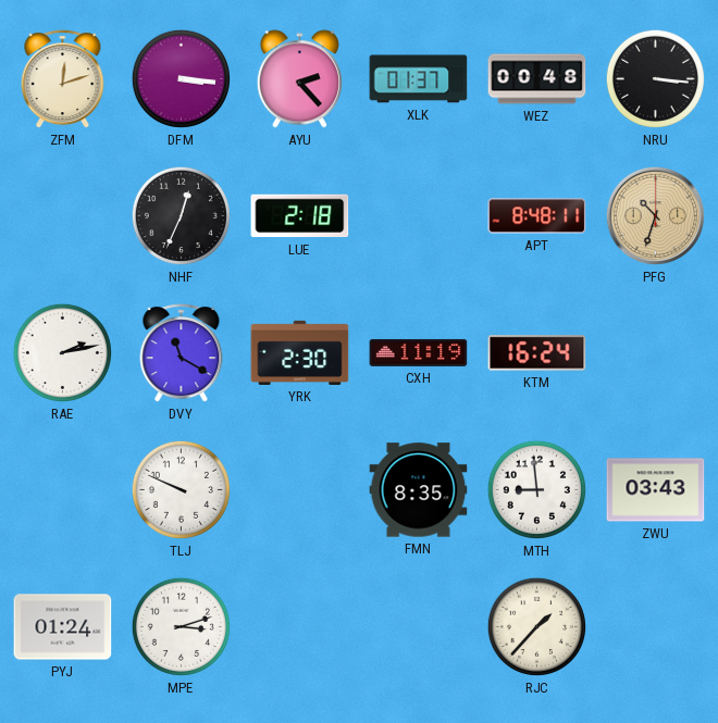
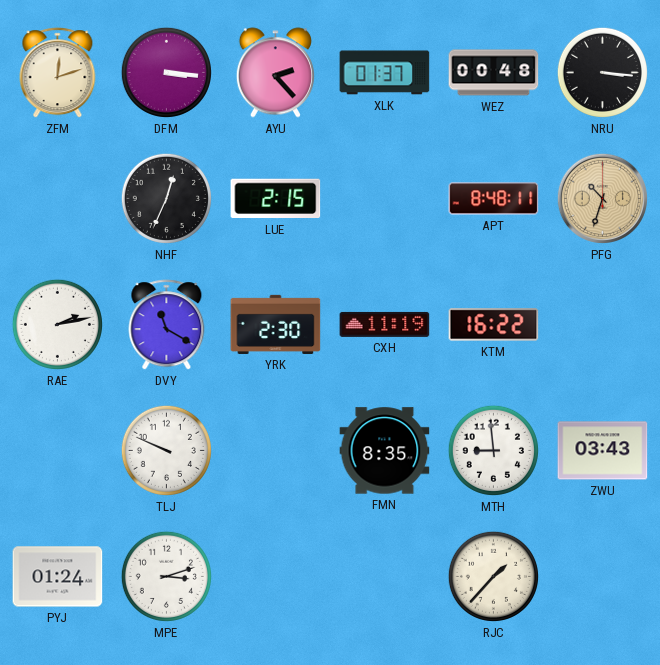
LUE: 2:18 -> 2:15
KTM: 16:24 -> 16:22
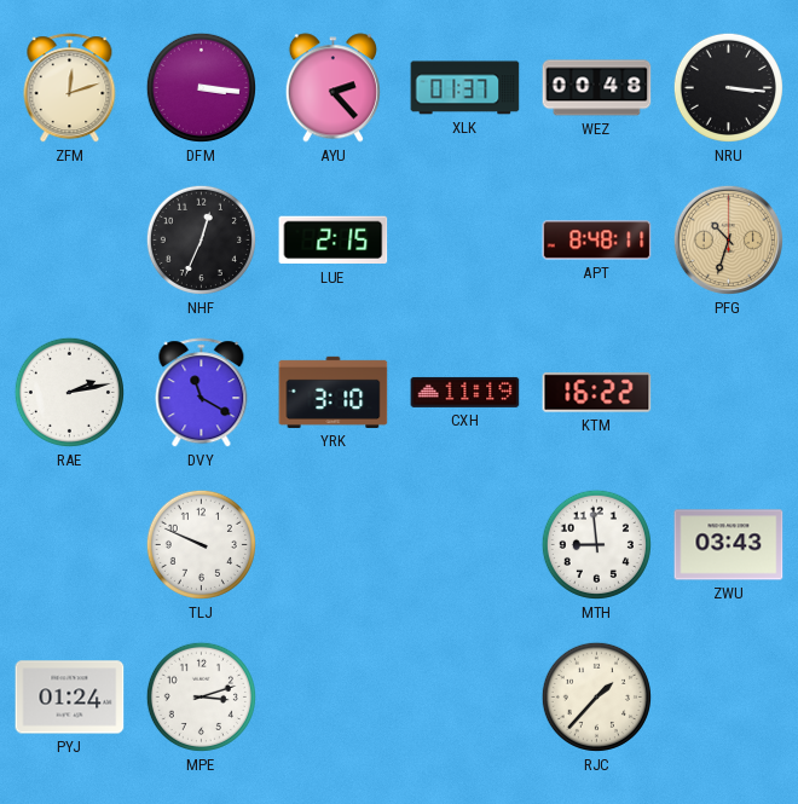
YRK: 2:30 -> 3:10
FMN: 8:35 -> none
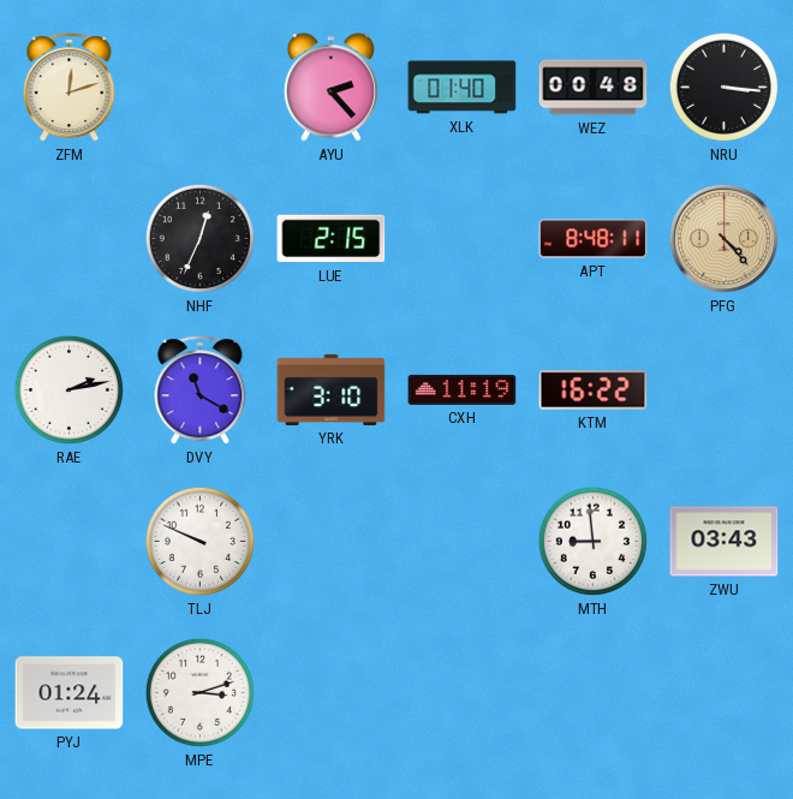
DFM: 3:16 -> none
XLK: 01:37 -> 01:40
PFG: 10:33 -> 4:23
RJC: 1:37 -> none
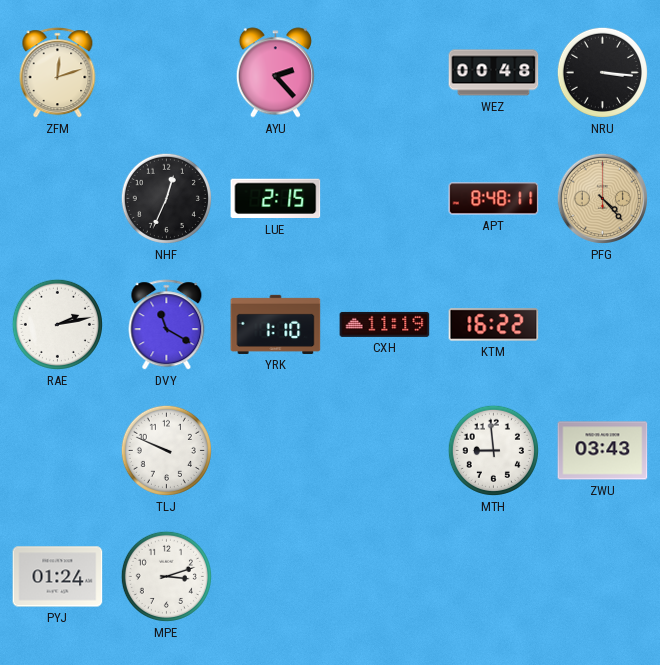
XLK: 01:40 -> none
YRK: 3:10 -> 1:10
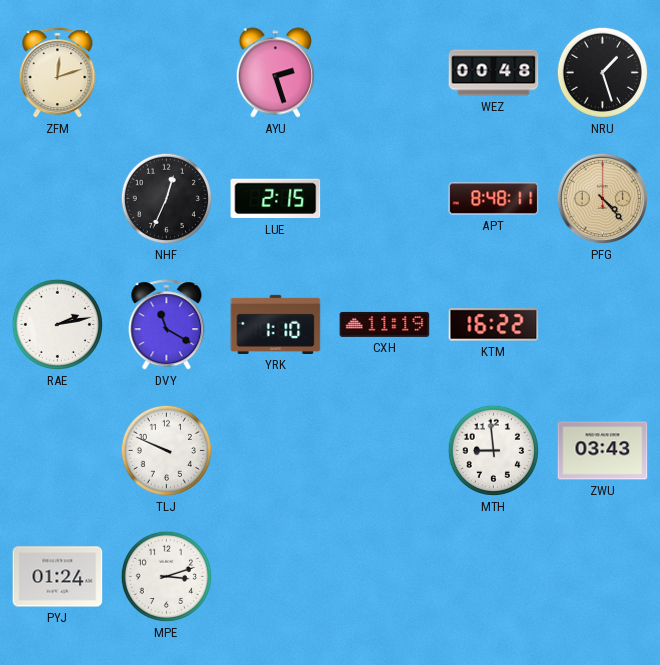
AYU: 2:23 -> 2:27
NRU: 3:16 -> 1:27
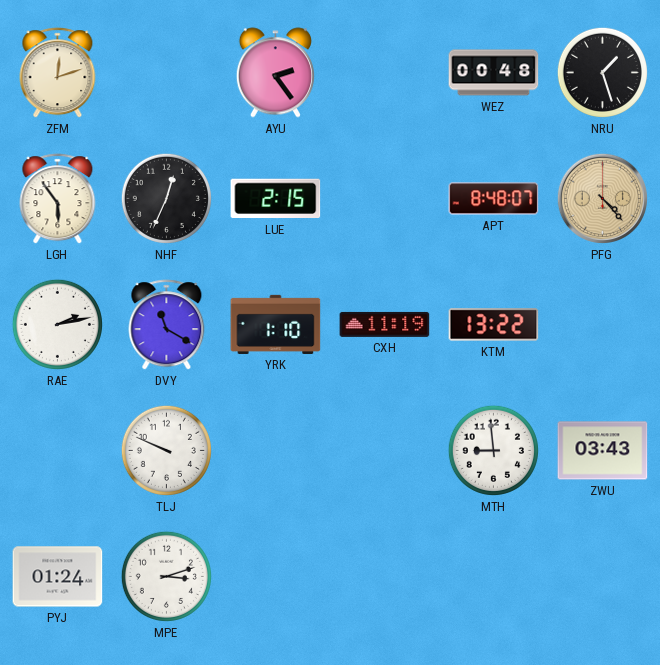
AYU: 2:27 -> 2:24
LGH: none -> 5:54
APT: 8:48:11 -> 8:48:07
KTM: 16:22 -> 13:22
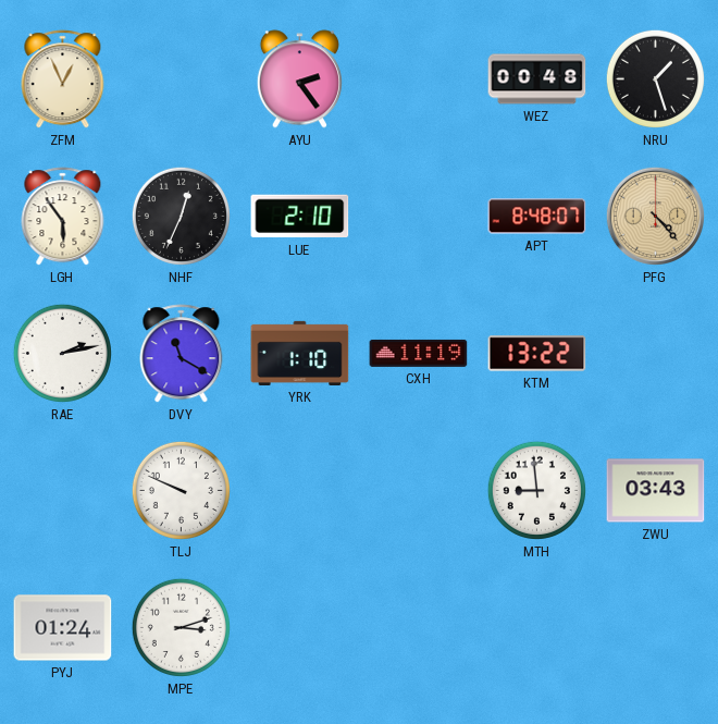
ZFM: 12:12 -> 12:56
LUE: 2:15 -> 2:10
